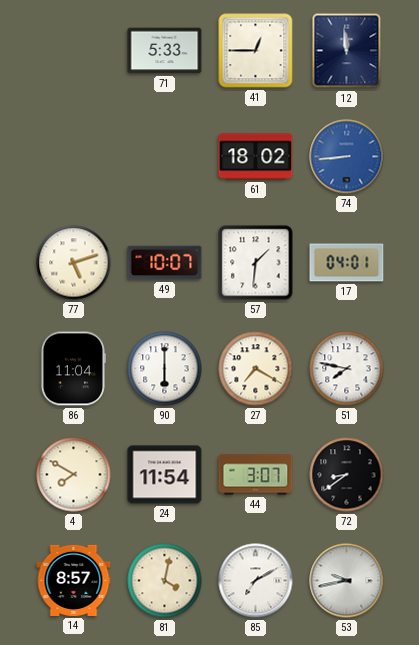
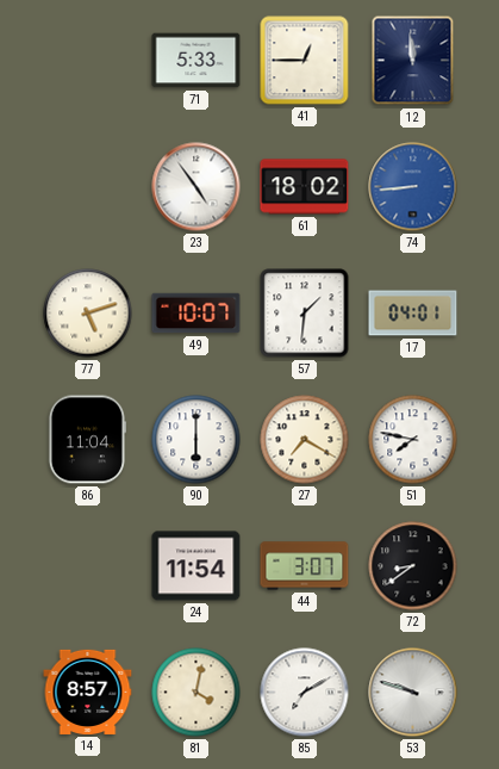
23: none -> 4:54
4: 7:50 -> none
53: 9:43 -> 9:48
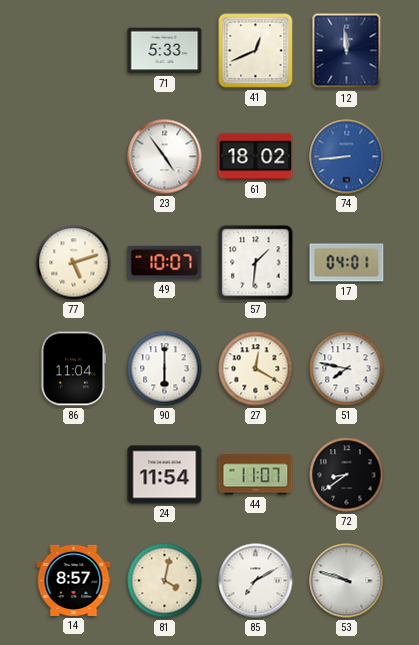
41: 12:45 -> 12:41
27: 7:20 -> 12:20
44: 3:07 -> 11:07
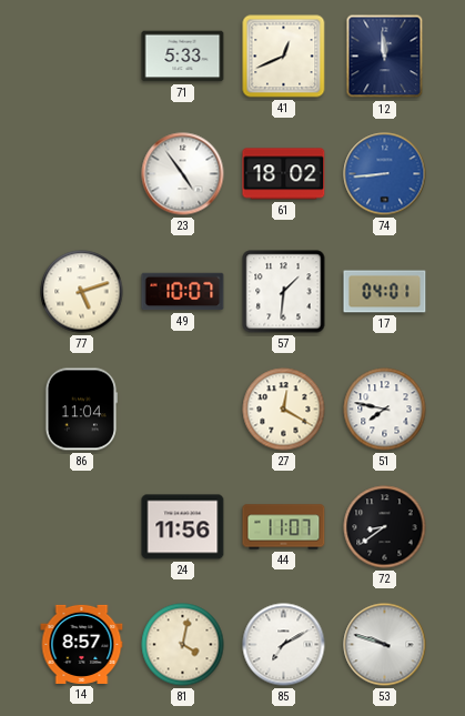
90: 6:00 -> none
24: 11:54 -> 11:56
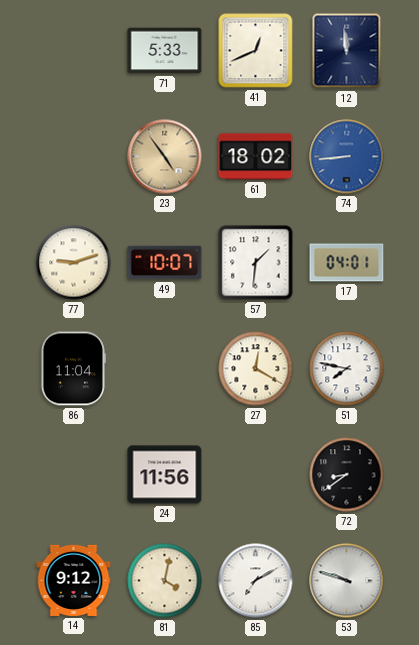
23 dial: white -> champagne
77: 5:12 -> 9:12
44: 11:07 -> none
14: 8:57 -> 9:12
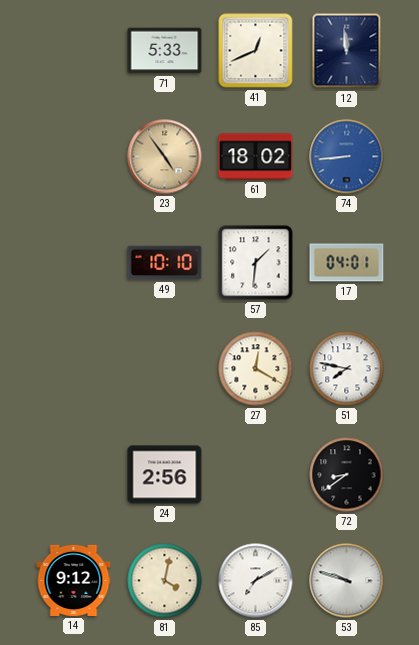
77: 9:12 -> none
49: 10:07 -> 10:10
86: 11:04 -> none
24: 11:56 -> 2:56
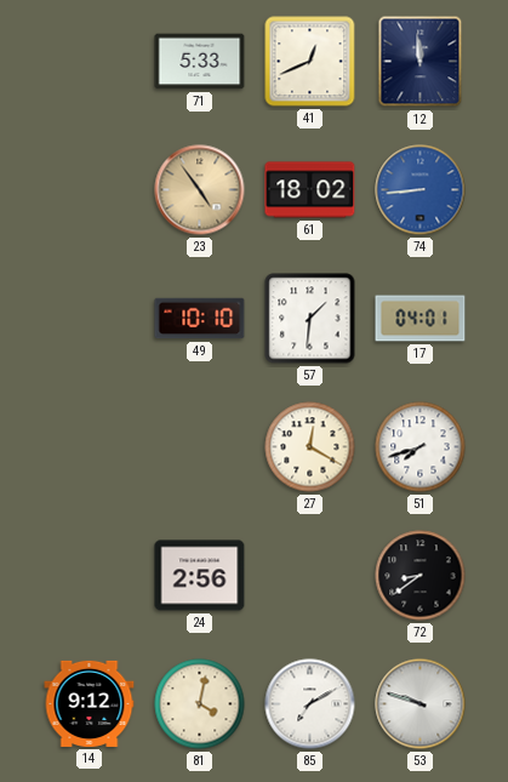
51: 7:47 -> 7:42
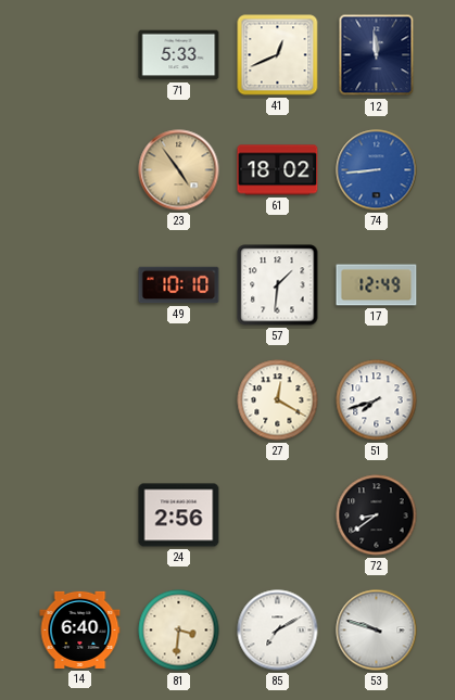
17: 04:01 -> 12:49
14: 9:12 -> 6:40
81: 4:02 -> 3:31
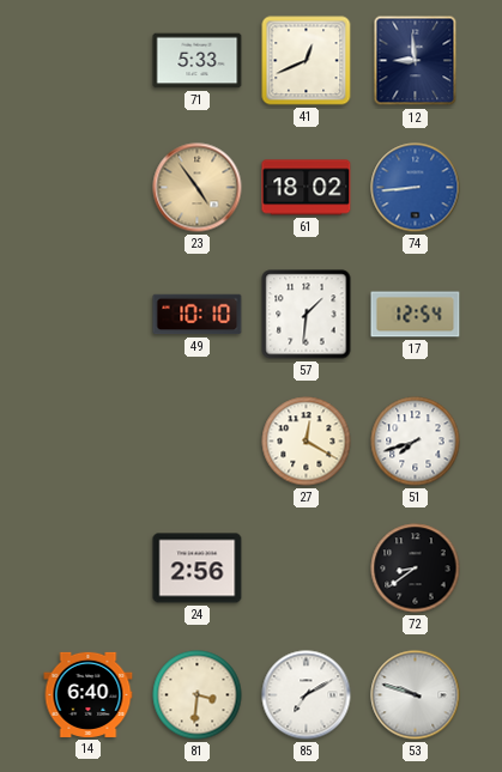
12: 11:59 -> 8:59
17: 12:49 -> 12:54
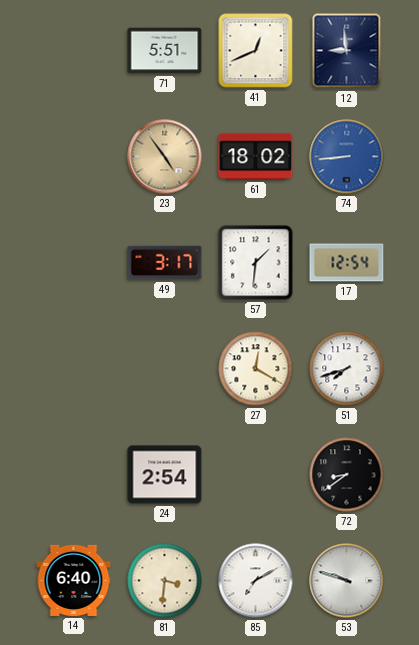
71: 5:33 -> 5:51
49: 10:10 -> 3:17
24: 2:56 -> 2:54
